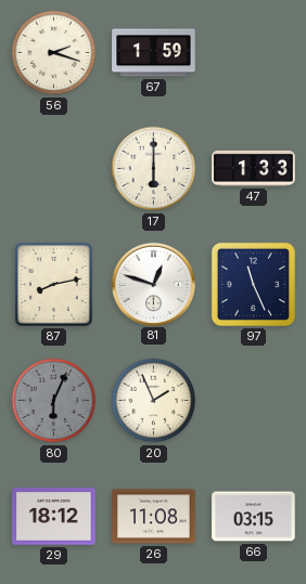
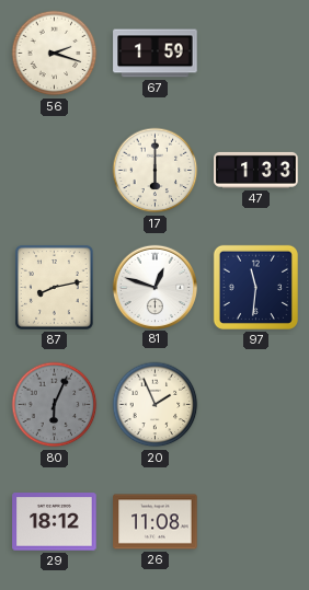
97: 11:26 -> 11:31
66: 03:15 -> none
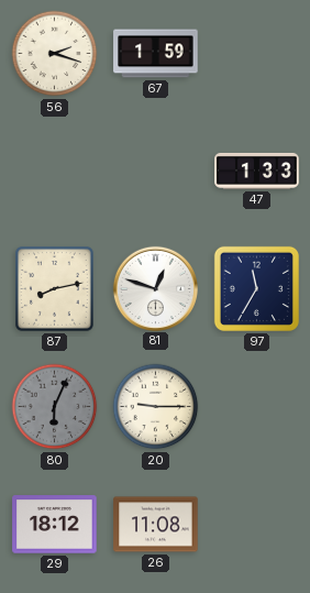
17: 6:00 -> none
97: 11:31 -> 11:35
20: 1:56 -> 9:15
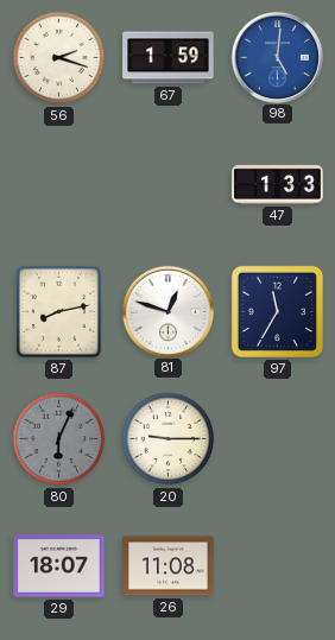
98: none -> 5:01
29: 18:12 -> 18:07
